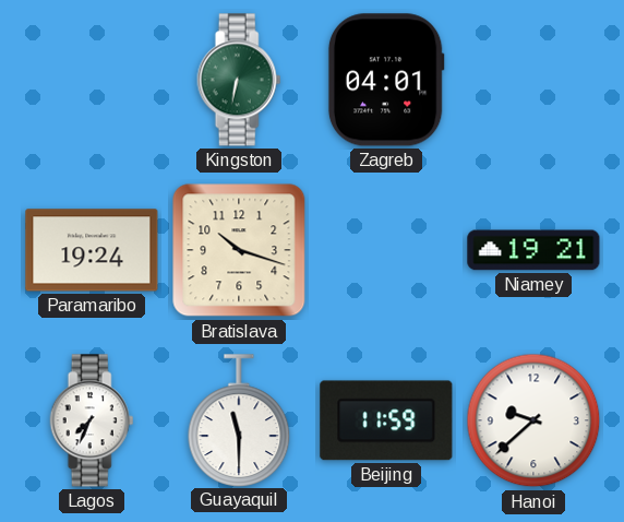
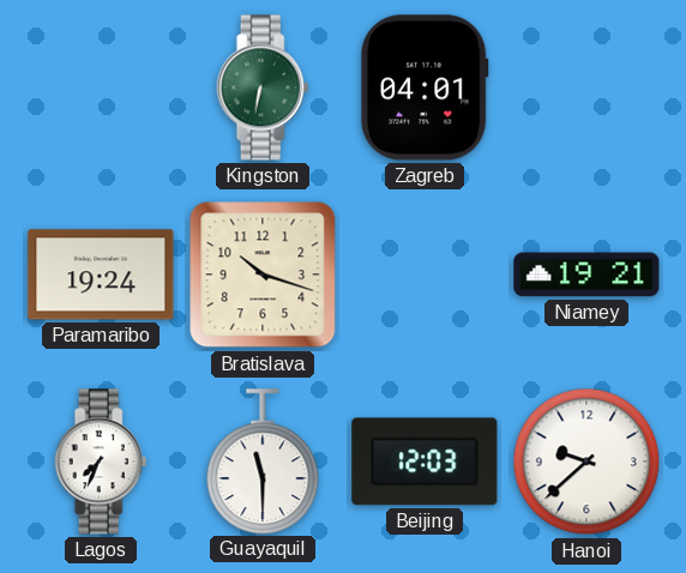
Beijing: 11:59 -> 12:03
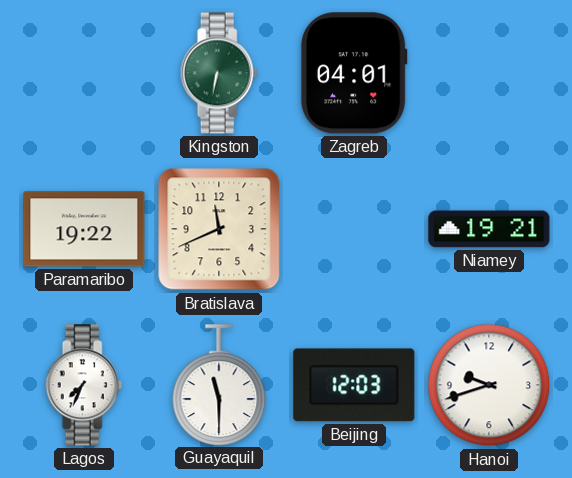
Paramaribo: 19:24 -> 19:22
Bratislava: 10:18 -> 11:41
Hanoi: 9:38 -> 9:42
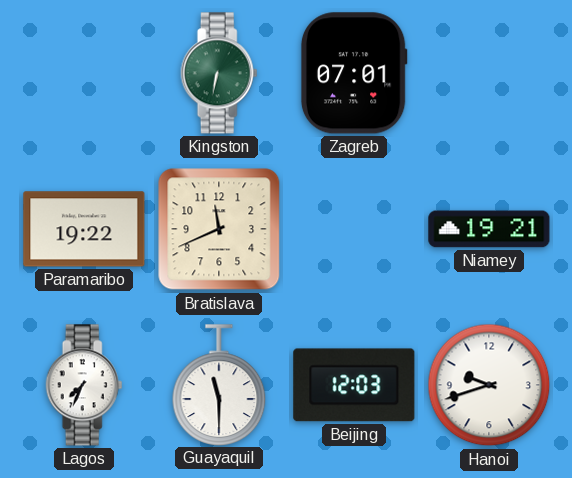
Zagreb: 04:01 -> 07:01
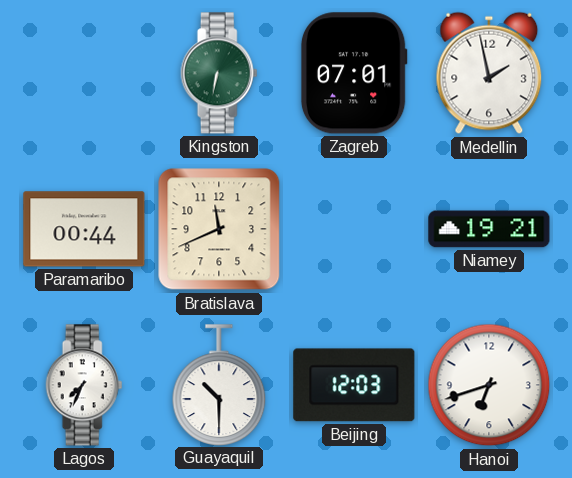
Medellin: none -> 1:58
Paramaribo: 19:22 -> 00:44
Guayaquil: 11:30 -> 10:30
Hanoi: 9:42 -> 6:42
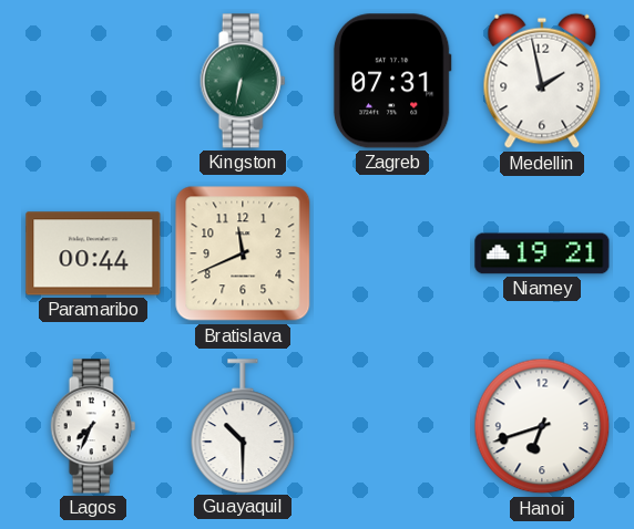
Zagreb: 07:01 -> 07:31
Beijing: 12:03 -> none
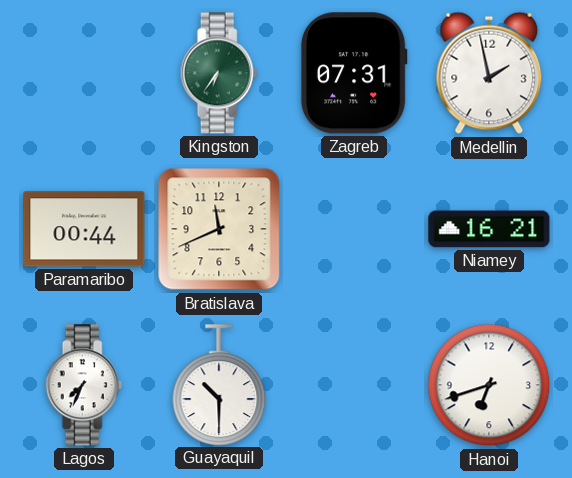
Kingston: 6:32 -> 6:36
Niamey: 19:21 -> 16:21
